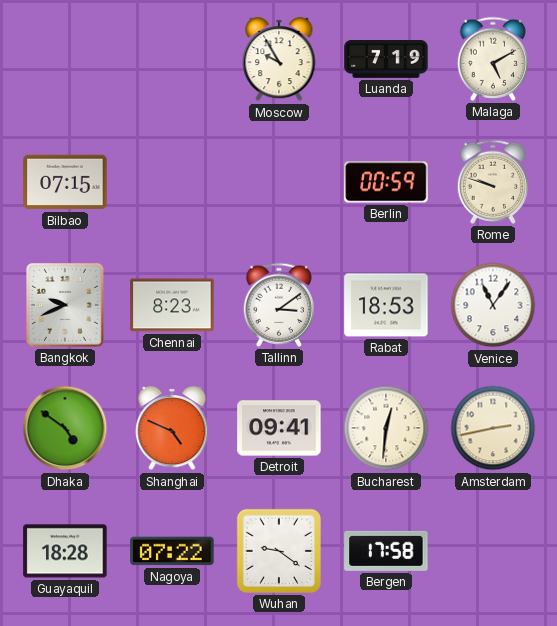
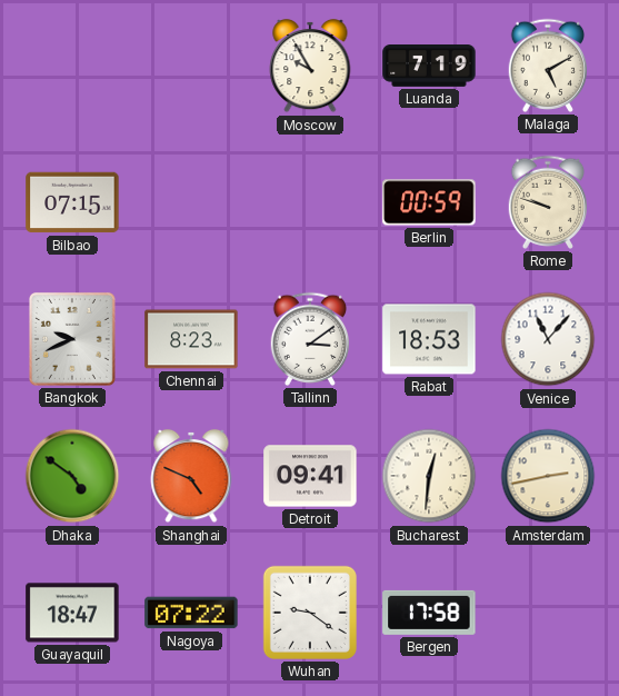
Venice: 11:06 -> 11:07
Guayaquil: 18:28 -> 18:47
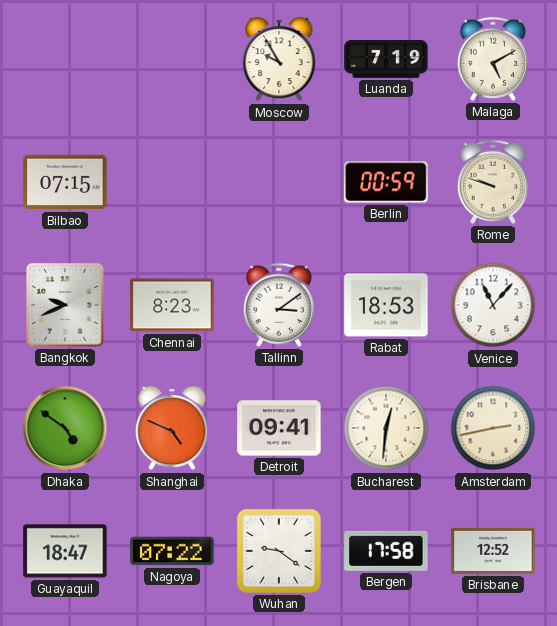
Brisbane: none -> 12:52
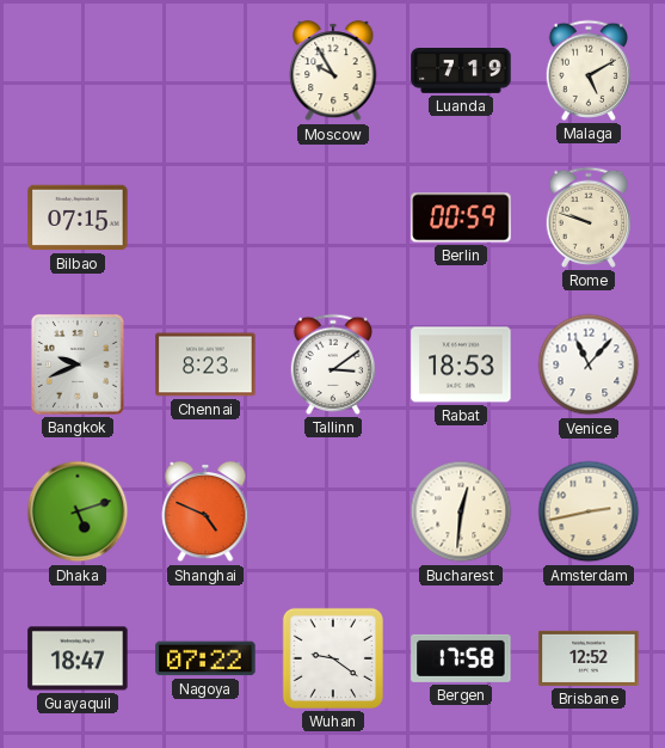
Dhaka: 4:51 -> 5:12
Detroit: 09:41 -> none
